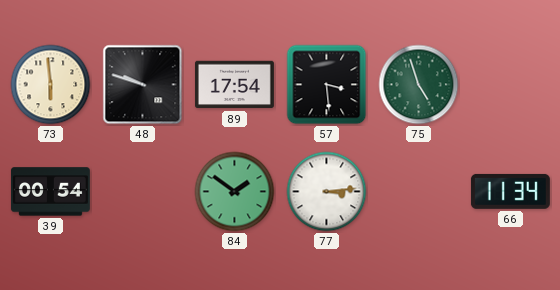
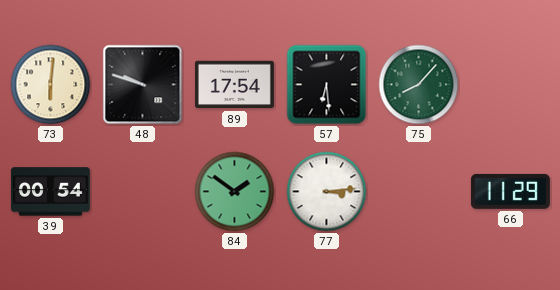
73: 5:59 -> 6:01
57: 3:29 -> 6:29
75: 4:57 -> 8:07
66: 11:34 -> 11:29
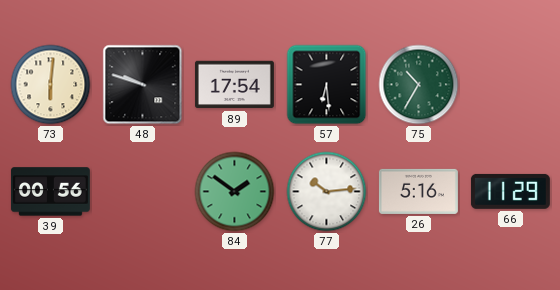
75: 8:07 -> 10:35
39: 00:54 -> 00:56
77: 3:14 -> 10:14
26: none -> 5:16
